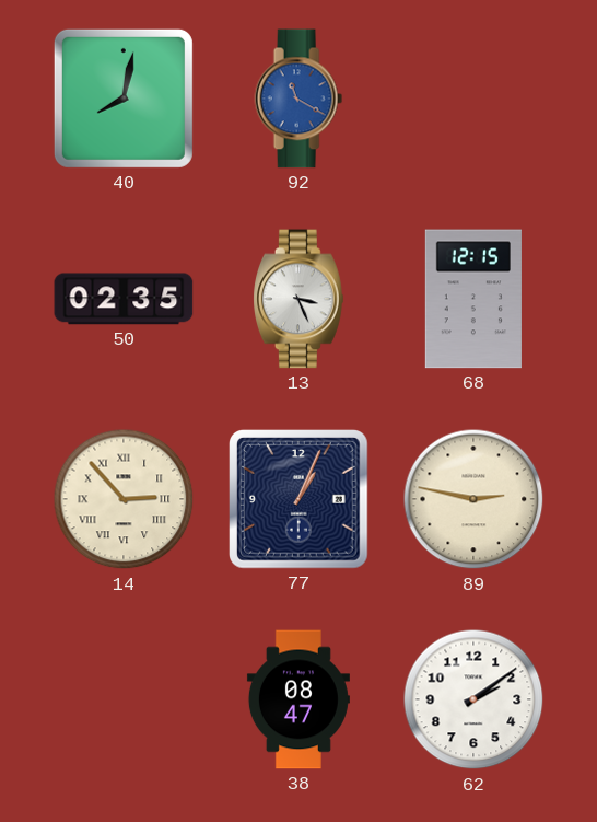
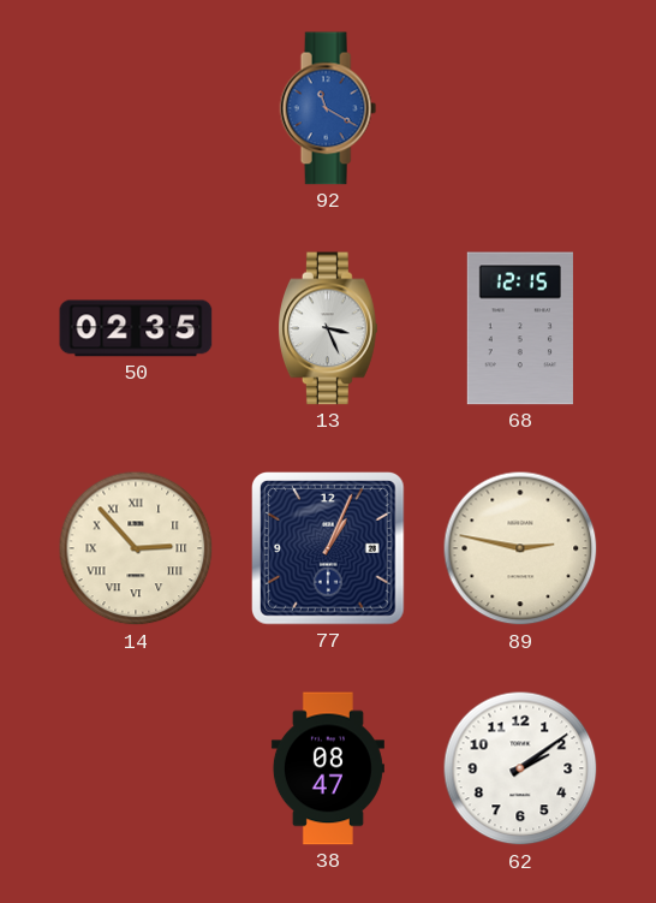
40: 8:02 -> none
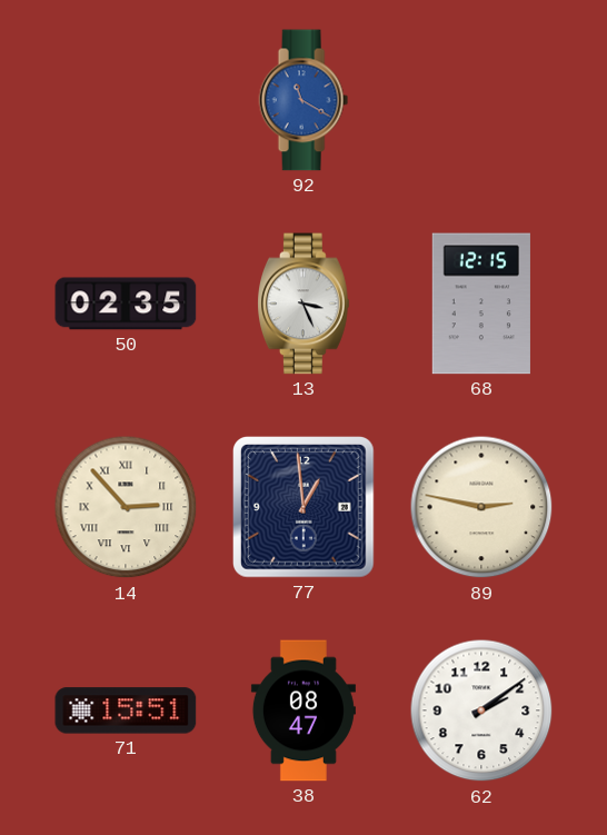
77: 1:04 -> 12:59
71: none -> 15:51
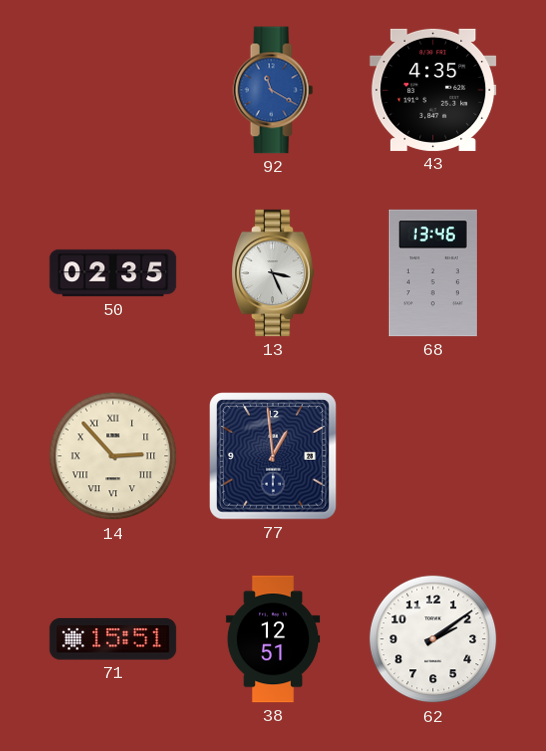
43: none -> 4:35
68: 12:15 -> 13:46
89: 2:47 -> none
38: 08:47 -> 12:51
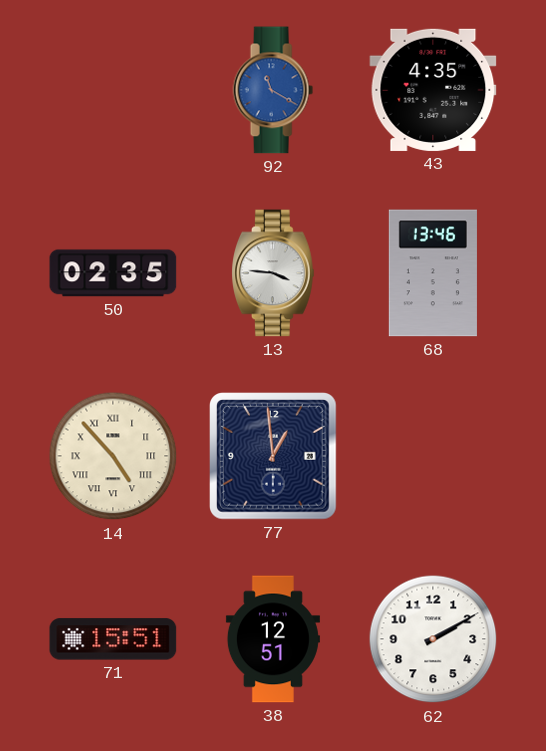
13: 3:26 -> 3:46
14: 2:53 -> 4:53
62: 2:09 -> 2:10
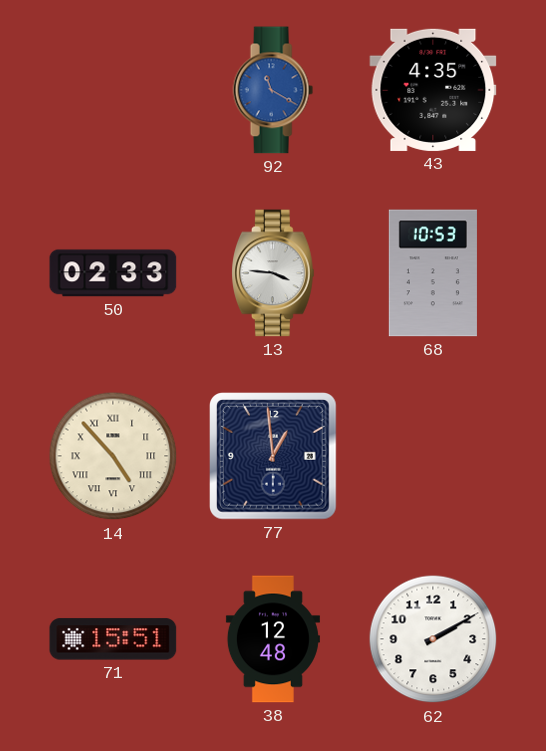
50: 02:35 -> 02:33
68: 13:46 -> 10:53
38: 12:51 -> 12:48
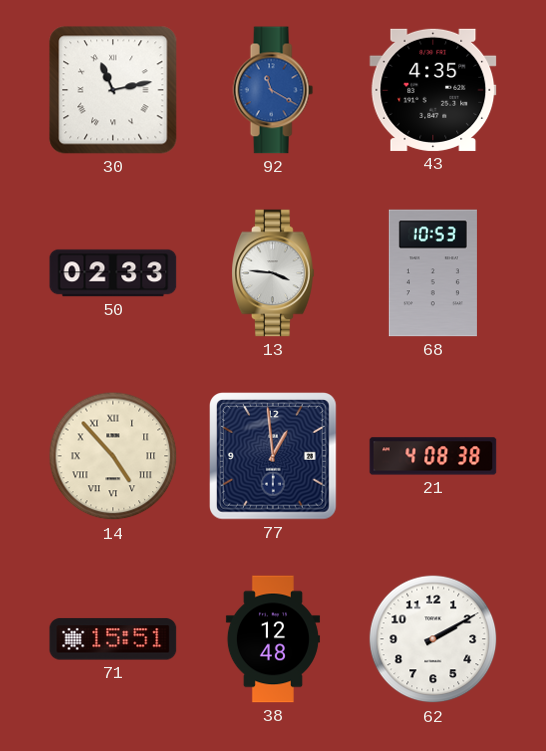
30: none -> 11:13
21: none -> 4:08
